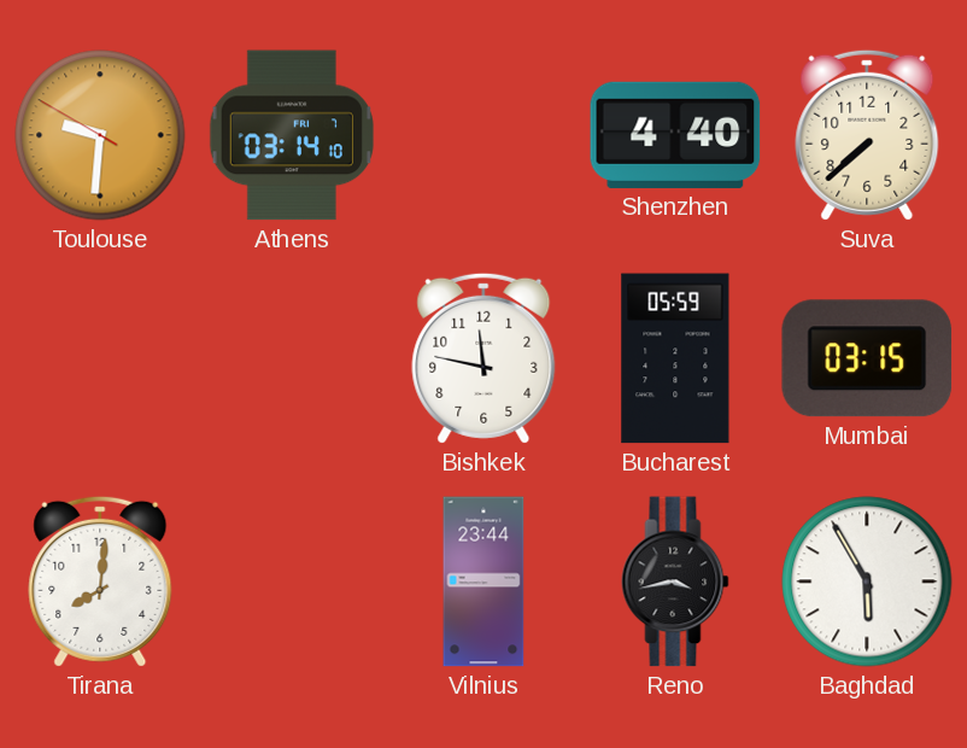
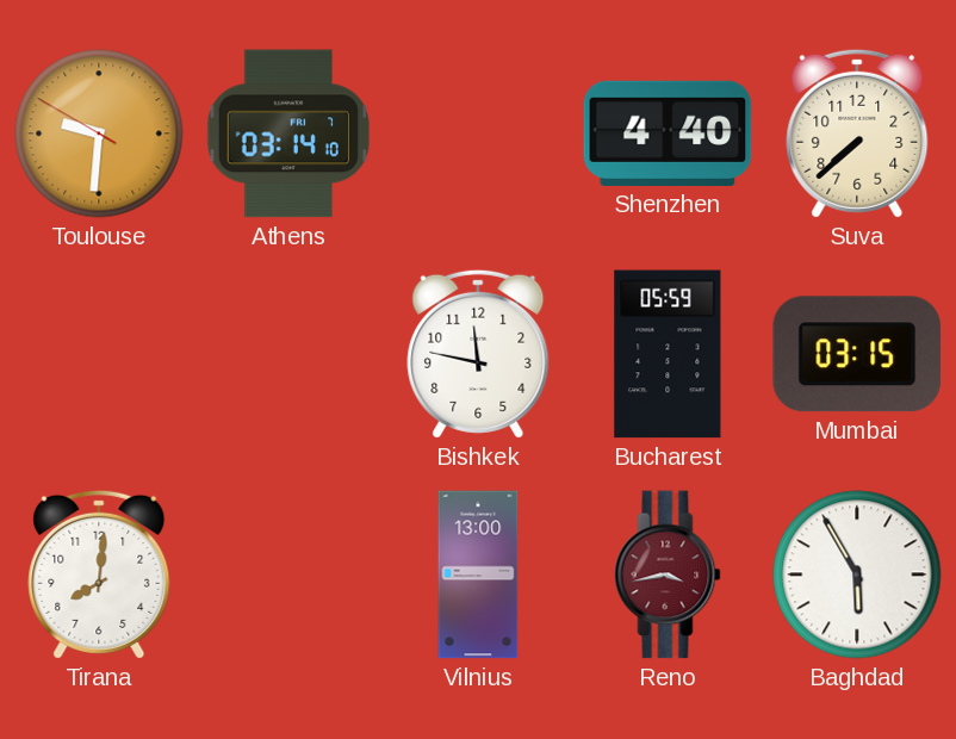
Vilnius: 23:44 -> 13:00
Reno dial: black -> burgundy
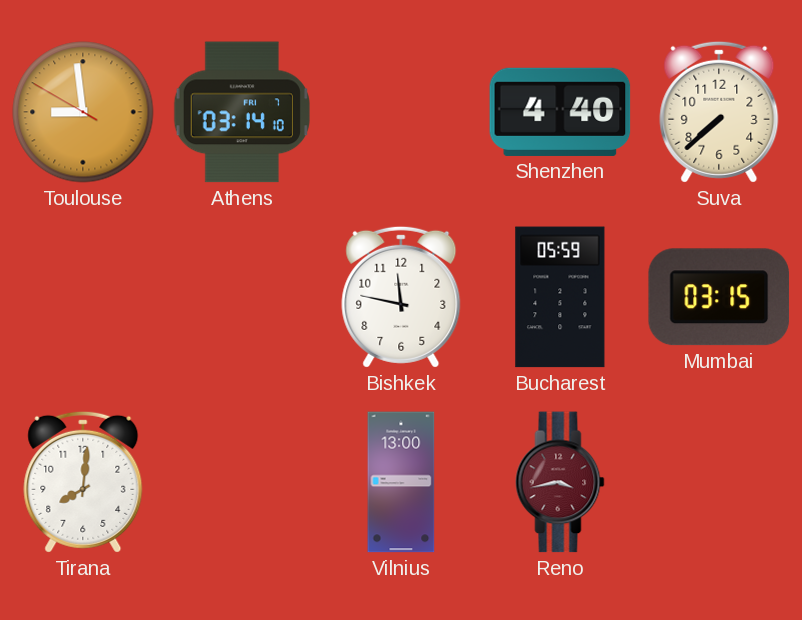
Toulouse: 9:30 -> 8:58
Baghdad: 5:55 -> none
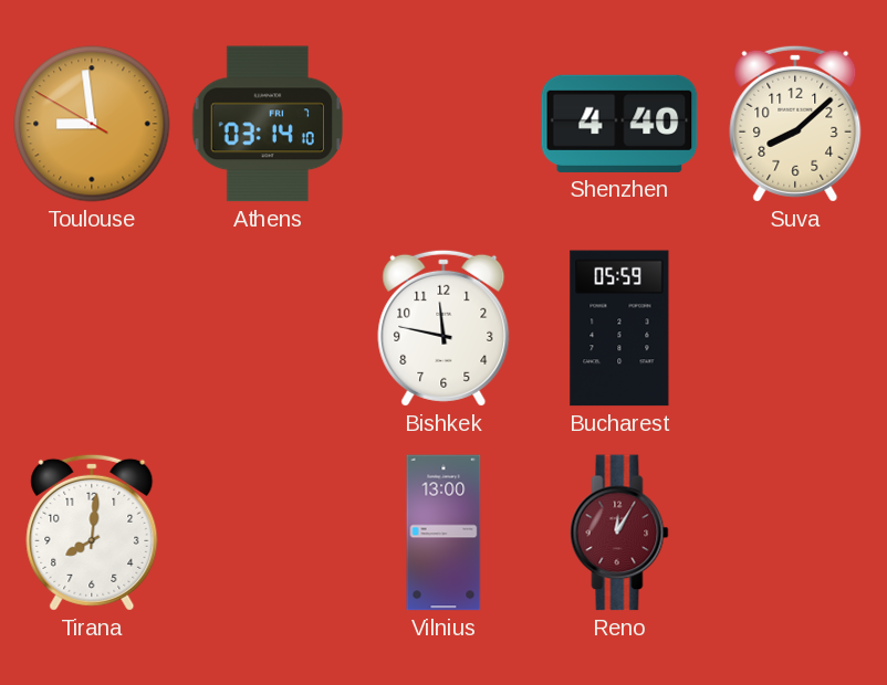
Suva: 7:38 -> 8:08
Mumbai: 03:15 -> none
Reno: 3:43 -> 12:05
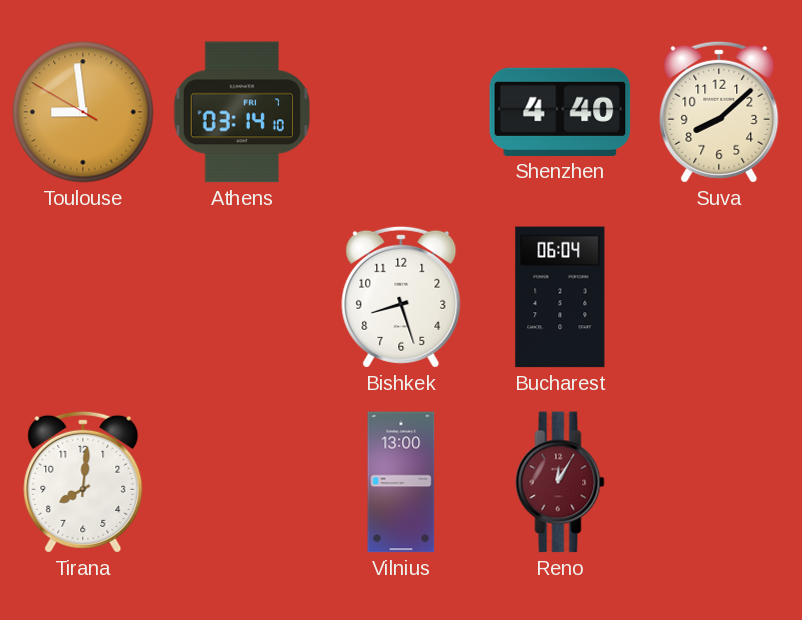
Bishkek: 11:47 -> 8:27
Bucharest: 05:59 -> 06:04
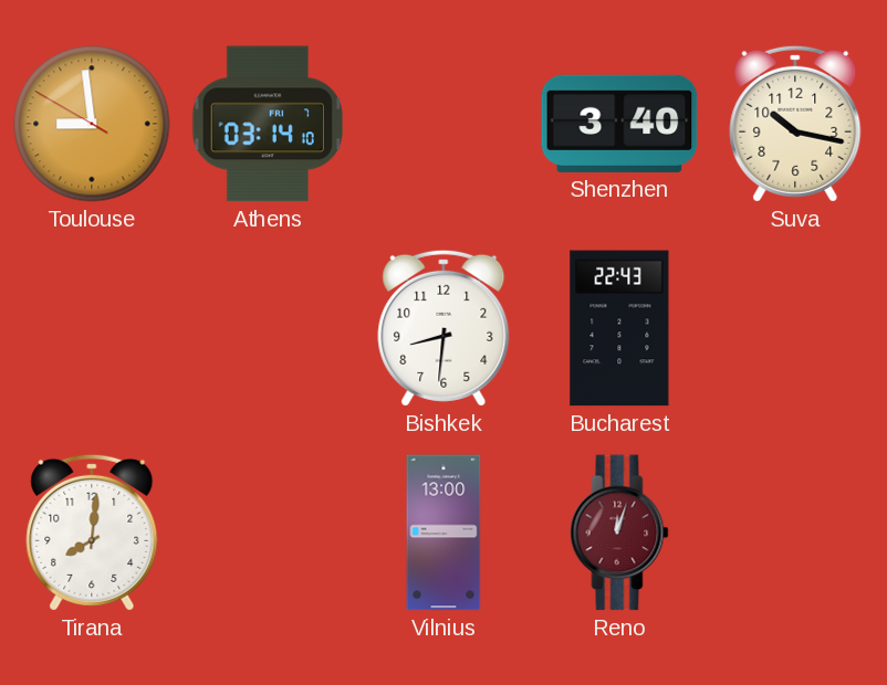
Shenzhen: 4:40 -> 3:40
Suva: 8:08 -> 10:17
Bishkek: 8:27 -> 8:31
Bucharest: 06:04 -> 22:43
Reno: 12:05 -> 12:03
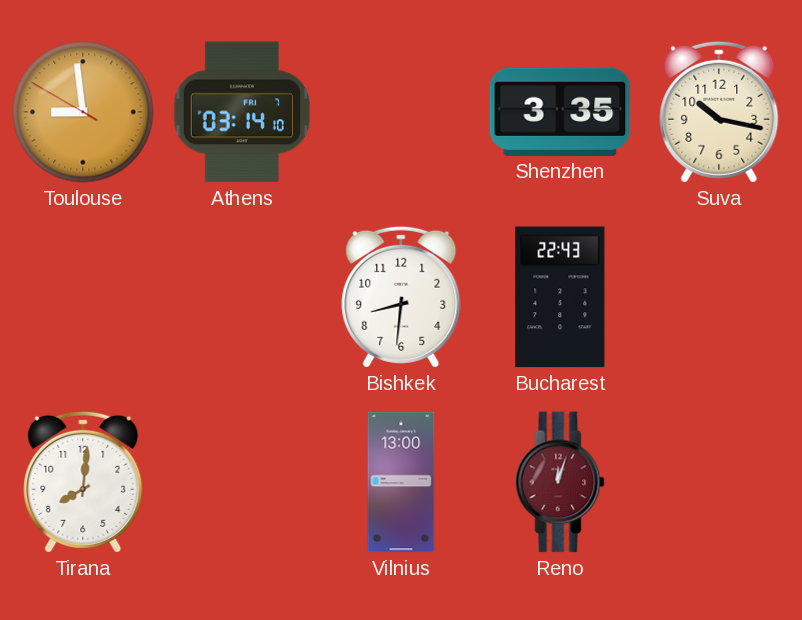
Shenzhen: 3:40 -> 3:35
